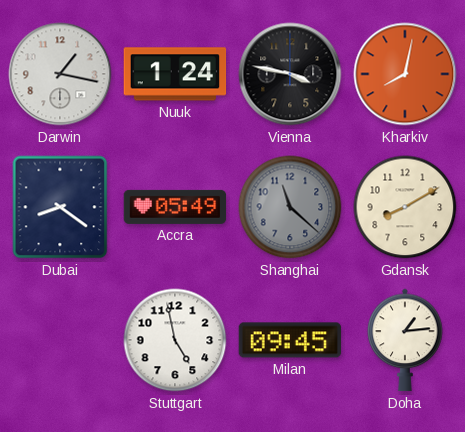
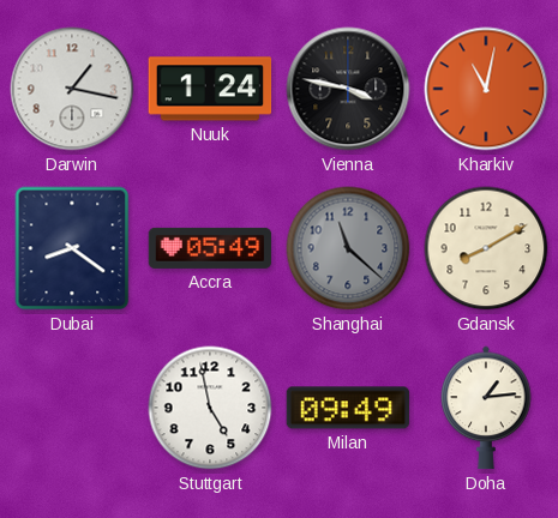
Kharkiv: 8:02 -> 11:02
Milan: 09:45 -> 09:49
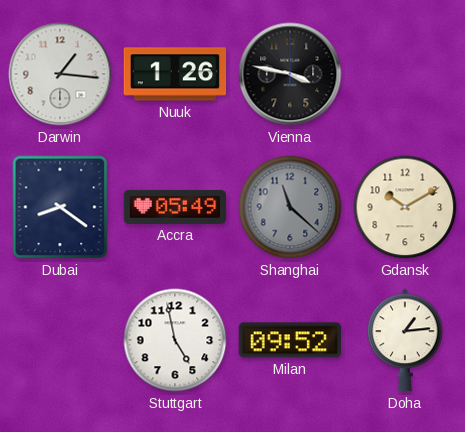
Darwin: 1:17 -> 1:16
Nuuk: 1:24 -> 1:26
Kharkiv: 11:02 -> none
Gdansk: 8:10 -> 10:10
Milan: 09:49 -> 09:52
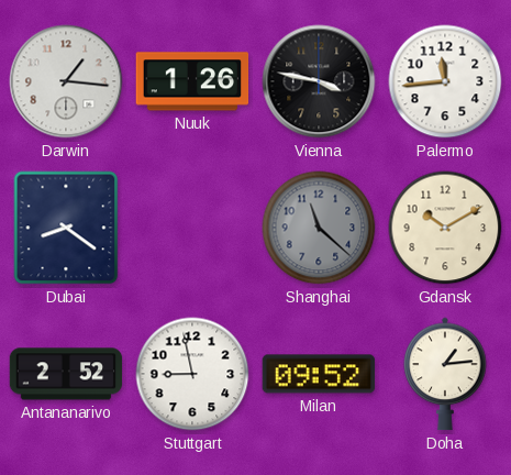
Palermo: none -> 11:44
Accra: 05:49 -> none
Antananarivo: none -> 2:52
Stuttgart: 4:58 -> 8:58
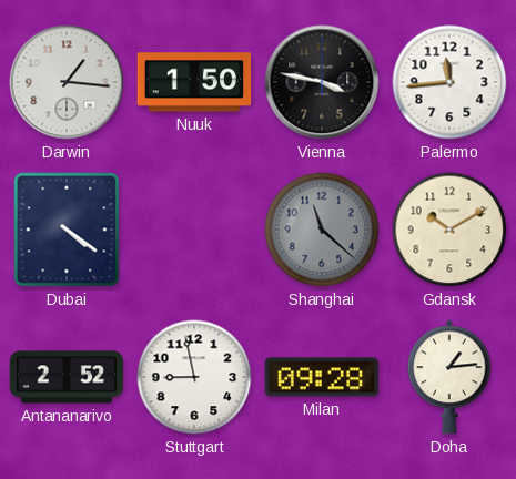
Nuuk: 1:26 -> 1:50
Dubai: 8:21 -> 4:21
Milan: 09:52 -> 09:28
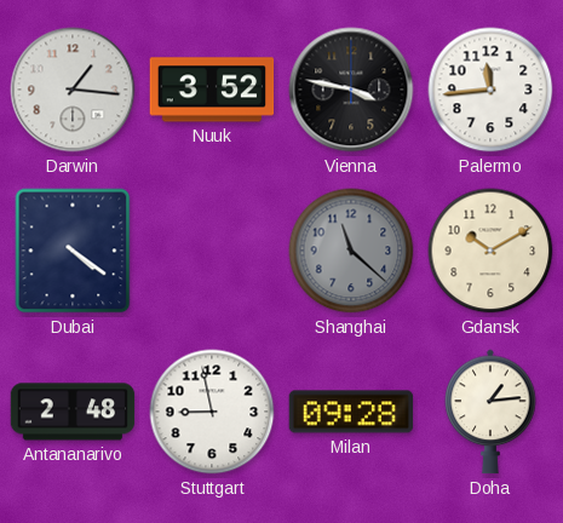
Nuuk: 1:50 -> 3:52
Antananarivo: 2:52 -> 2:48
